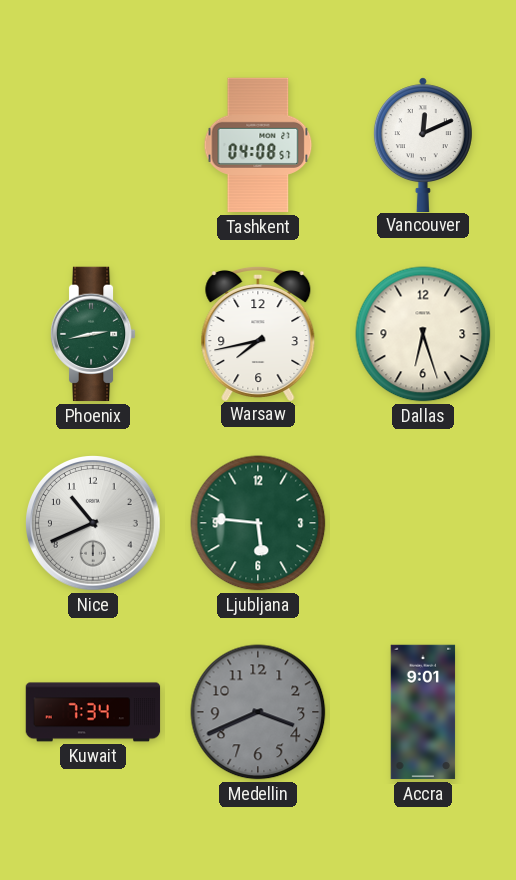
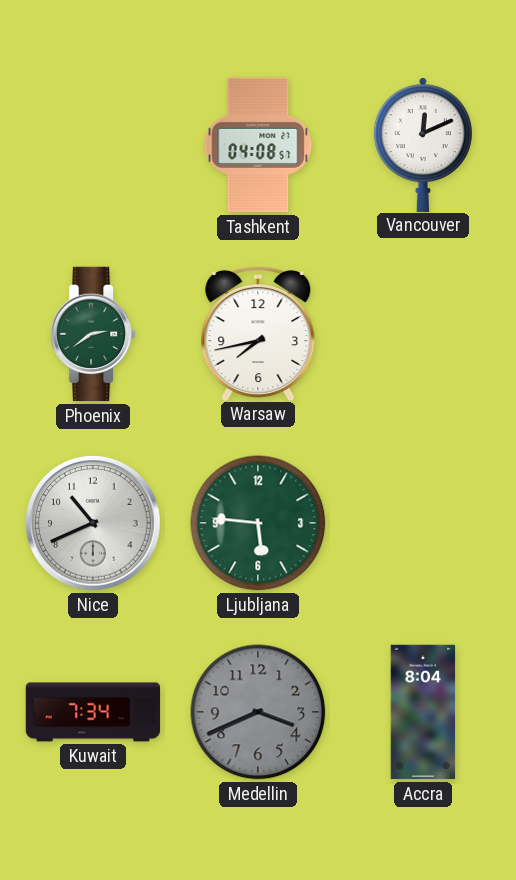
Phoenix: 2:43 -> 2:39
Dallas: 6:27 -> none
Accra: 9:01 -> 8:04
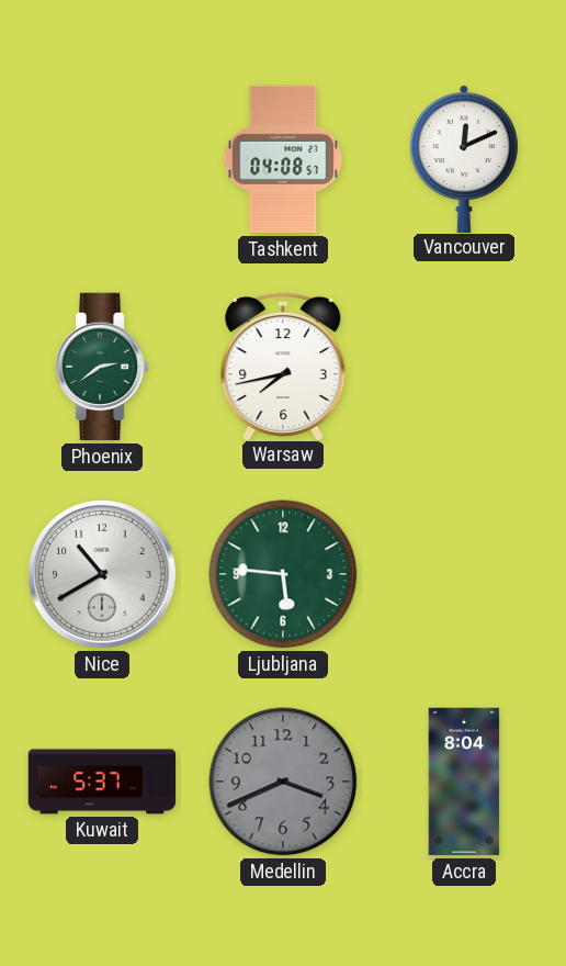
Nice: 10:41 -> 10:40
Kuwait: 7:34 -> 5:37
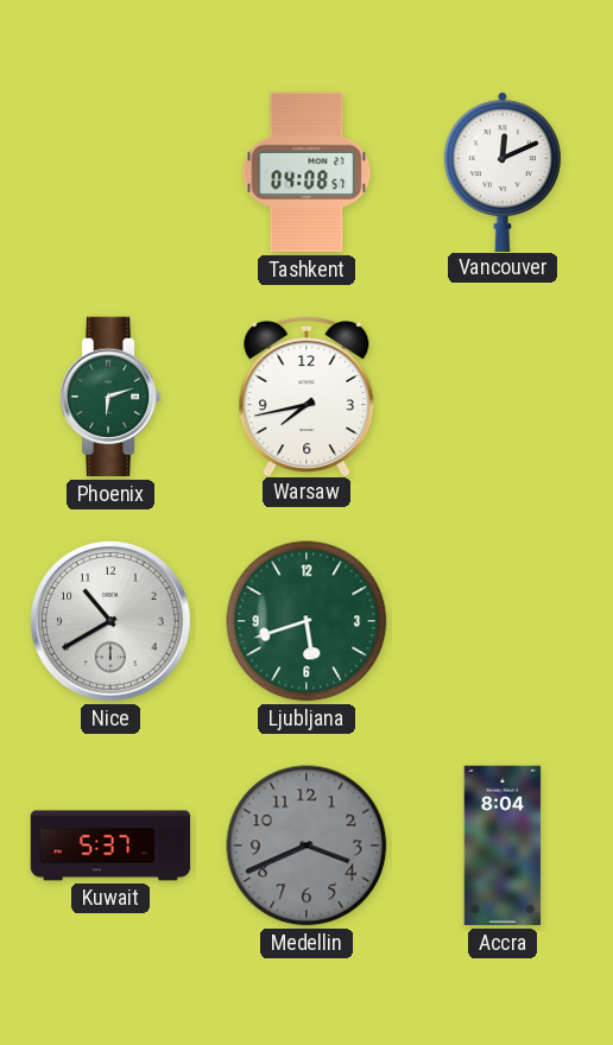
Phoenix: 2:39 -> 6:12
Ljubljana: 5:46 -> 5:42
